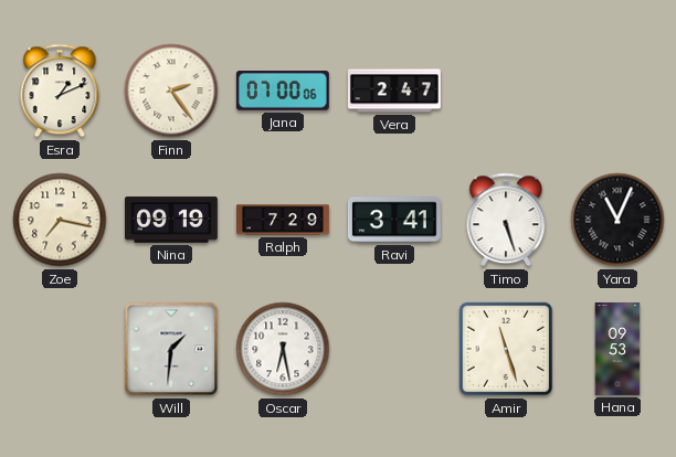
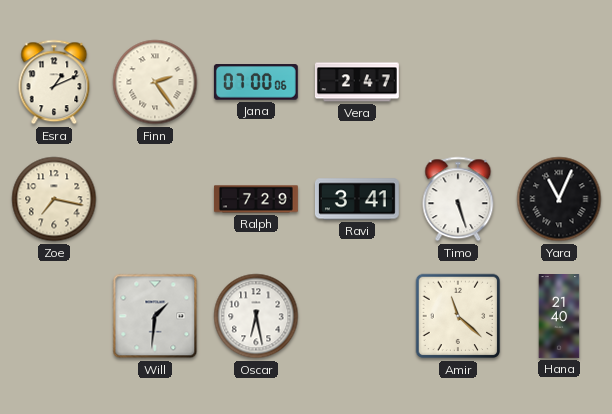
Nina: 09:19 -> none
Amir: 11:27 -> 11:22
Hana: 09:53 -> 21:40
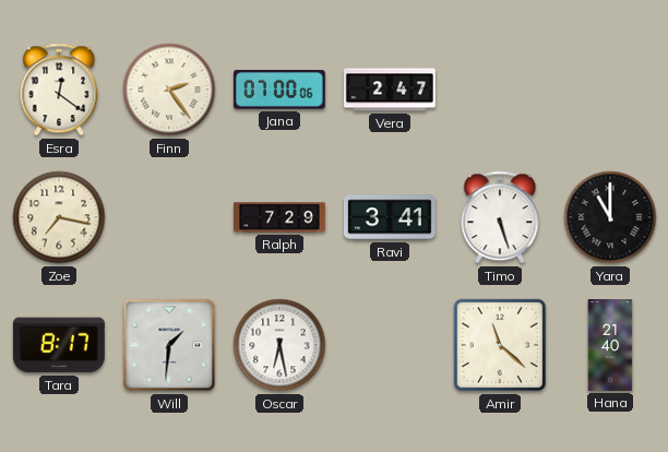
Esra: 1:11 -> 12:21
Yara: 11:04 -> 11:00
Tara: none -> 8:17
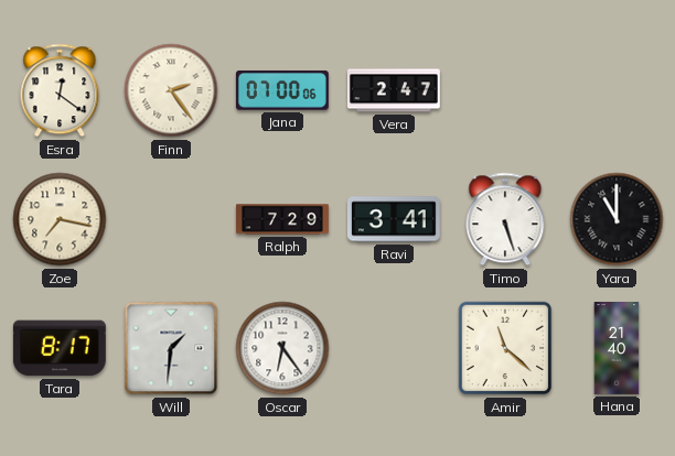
Oscar: 6:28 -> 6:24
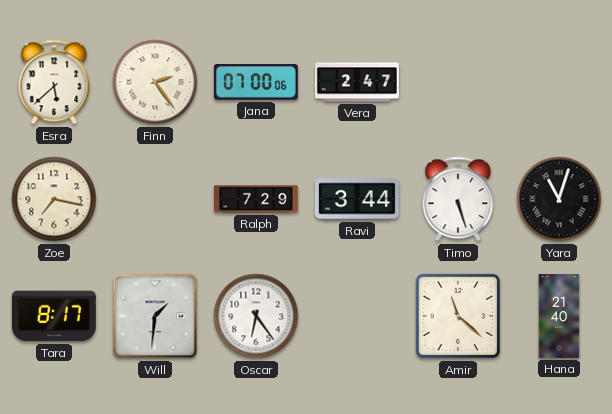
Esra: 12:21 -> 5:38
Ravi: 3:41 -> 3:44
Yara: 11:00 -> 11:03
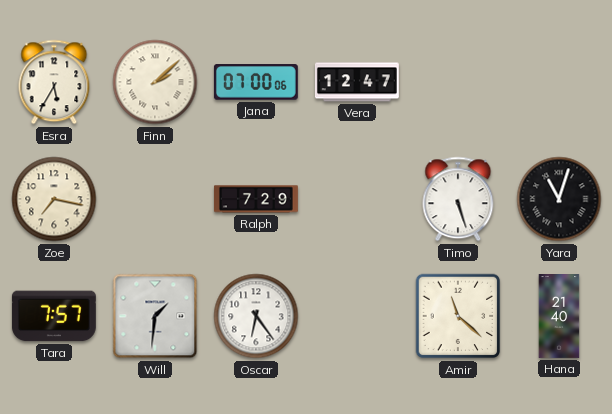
Esra: 5:38 -> 5:35
Finn: 2:24 -> 2:08
Vera: 2:47 -> 12:47
Ravi: 3:44 -> none
Tara: 8:17 -> 7:57
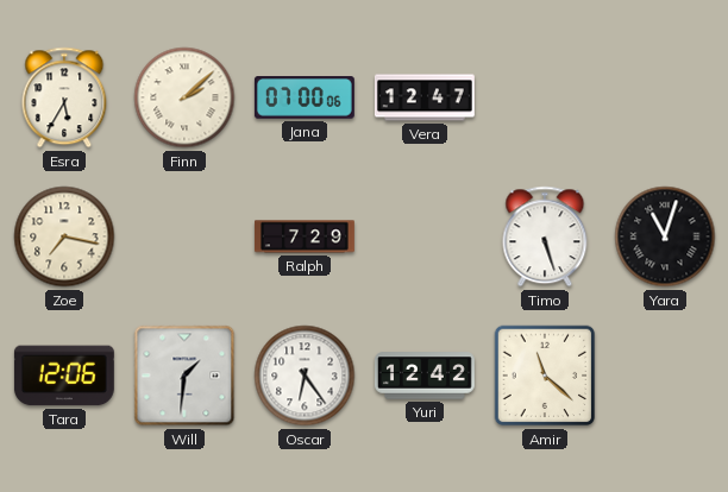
Tara: 7:57 -> 12:06
Yuri: none -> 12:42
Hana: 21:40 -> none
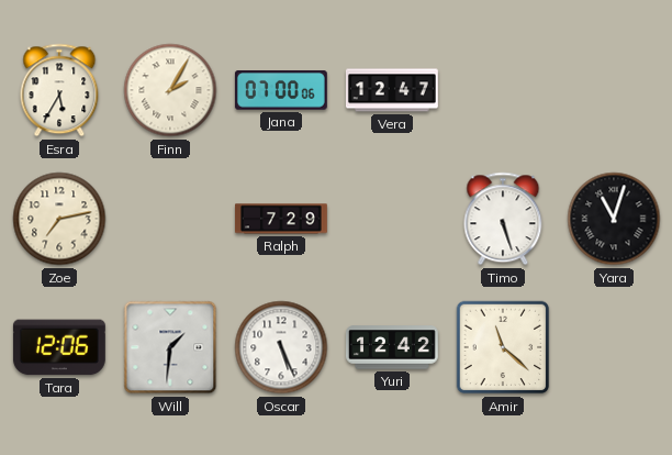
Finn: 2:08 -> 2:05
Zoe: 7:17 -> 7:13
Oscar: 6:24 -> 5:26
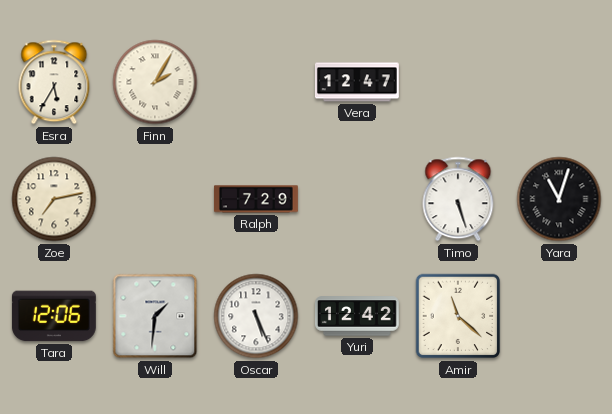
Jana: 07:00 -> none
